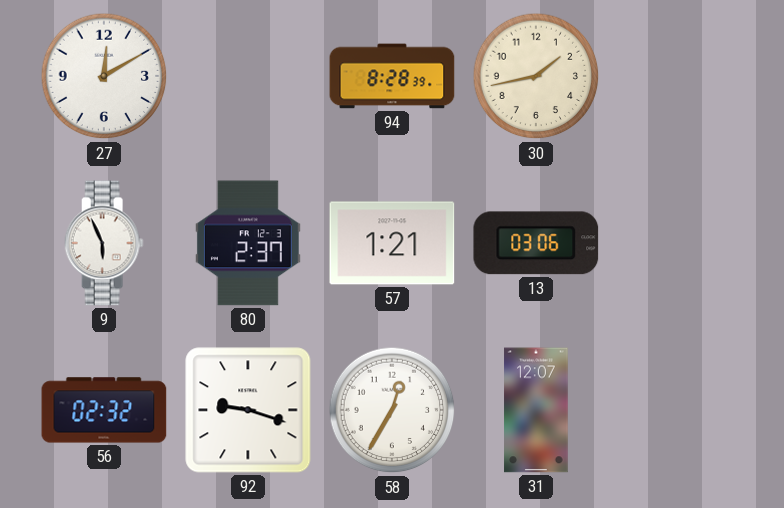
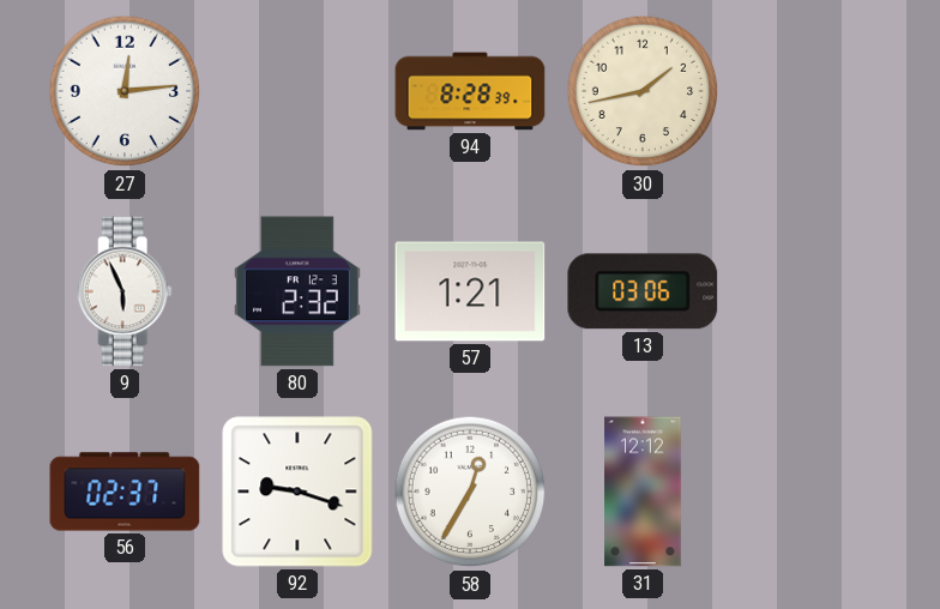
27: 12:10 -> 12:14
80: 2:37 -> 2:32
56: 02:32 -> 02:37
31: 12:07 -> 12:12
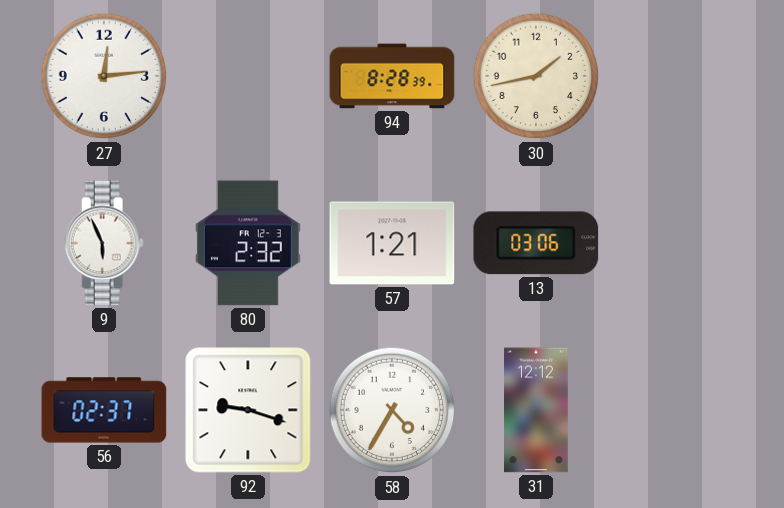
58: 12:35 -> 4:35
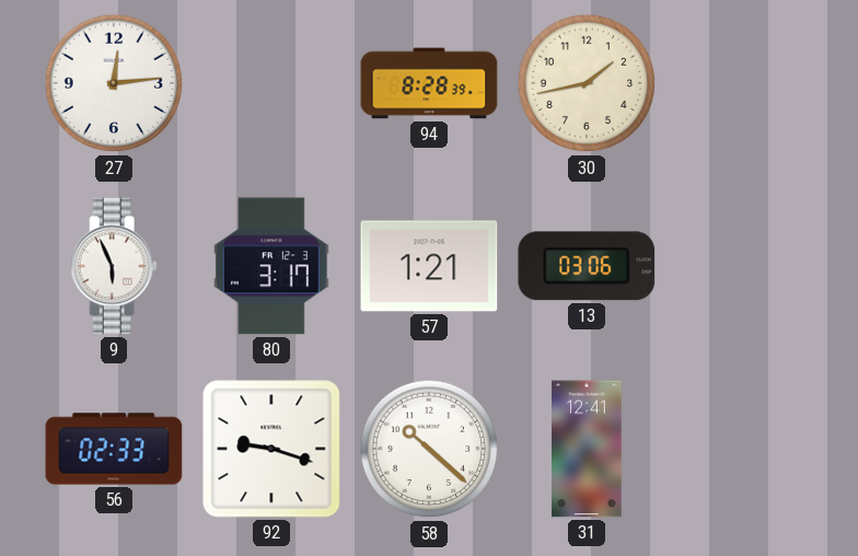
80: 2:32 -> 3:17
56: 02:37 -> 02:33
58: 4:35 -> 10:22
31: 12:12 -> 12:41
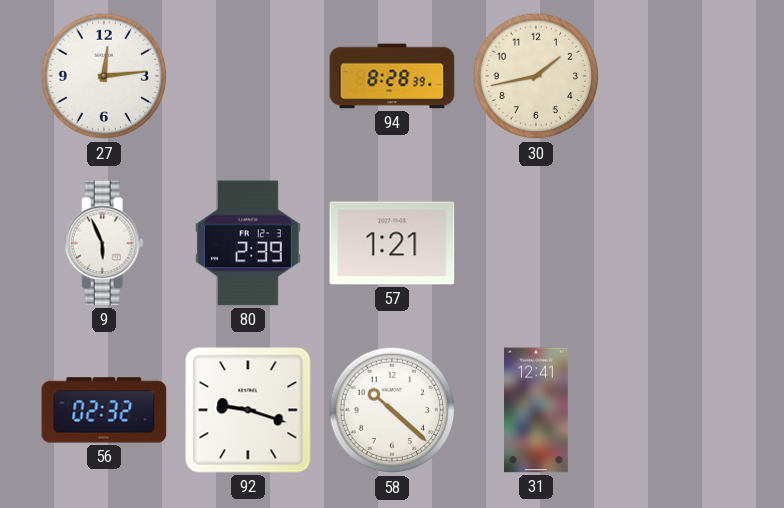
80: 3:17 -> 2:39
13: 03:06 -> none
56: 02:33 -> 02:32
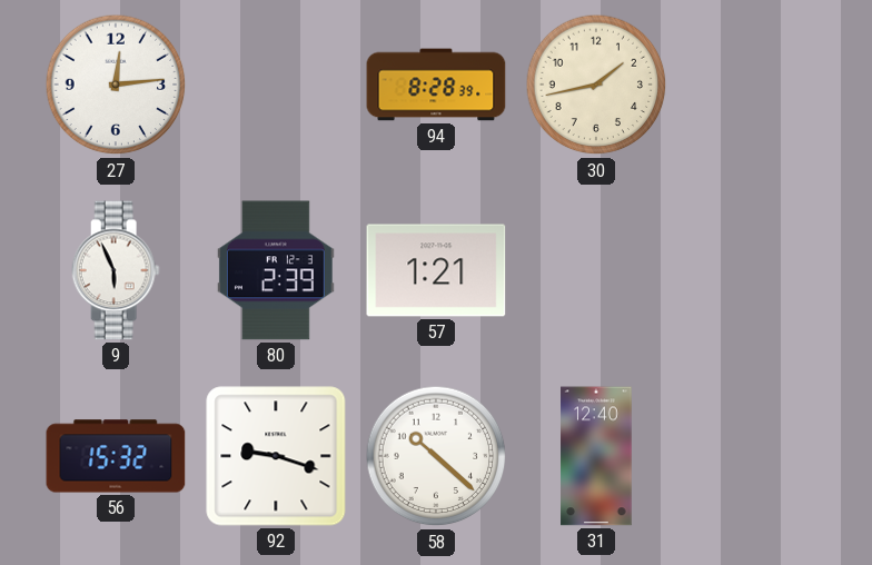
56: 02:32 -> 15:32
31: 12:41 -> 12:40
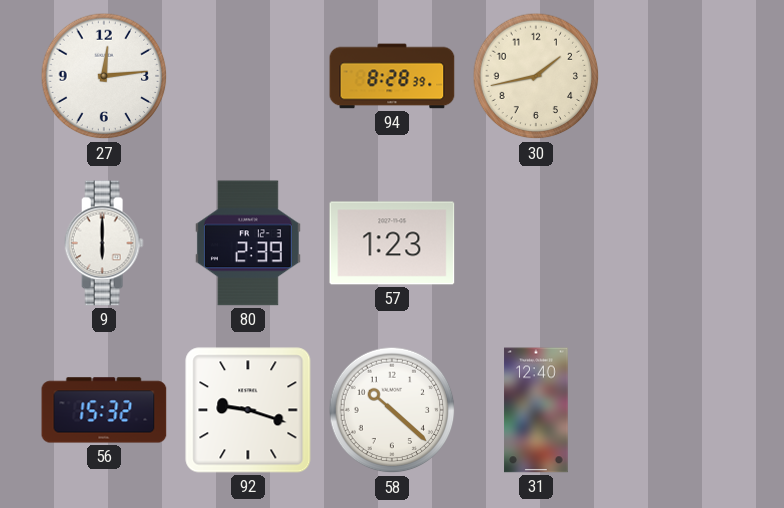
9: 5:56 -> 6:00
57: 1:21 -> 1:23
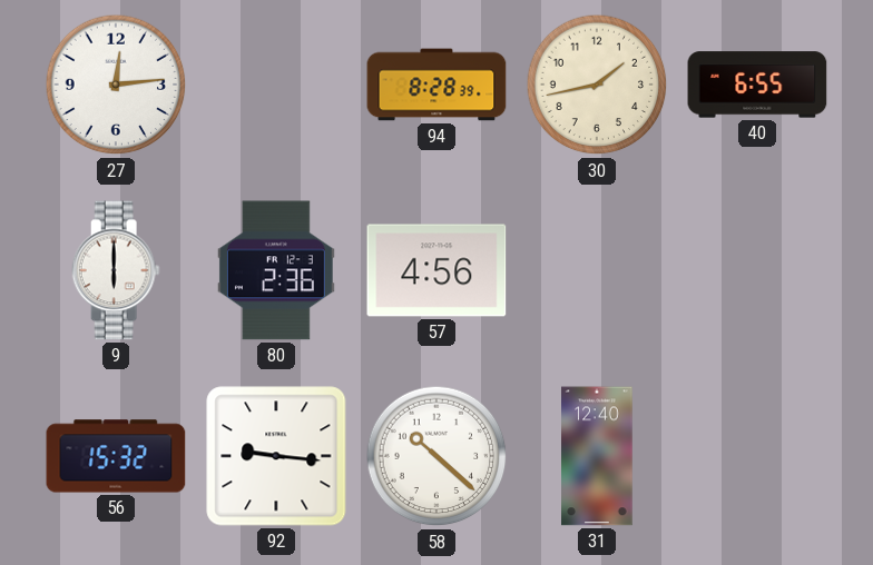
40: none -> 6:55
80: 2:39 -> 2:36
57: 1:23 -> 4:56
92: 9:18 -> 9:16
